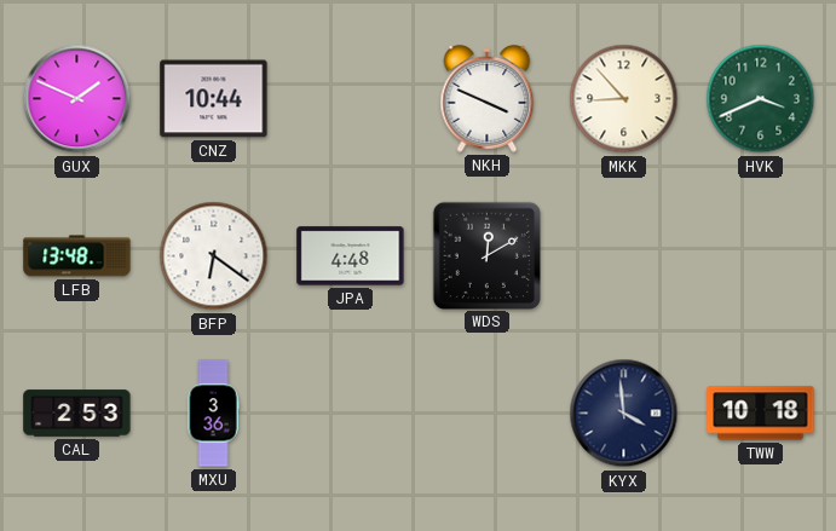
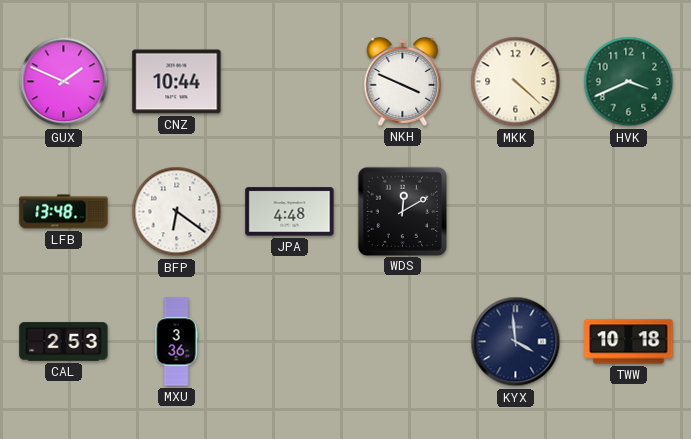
MKK: 8:53 -> 4:22
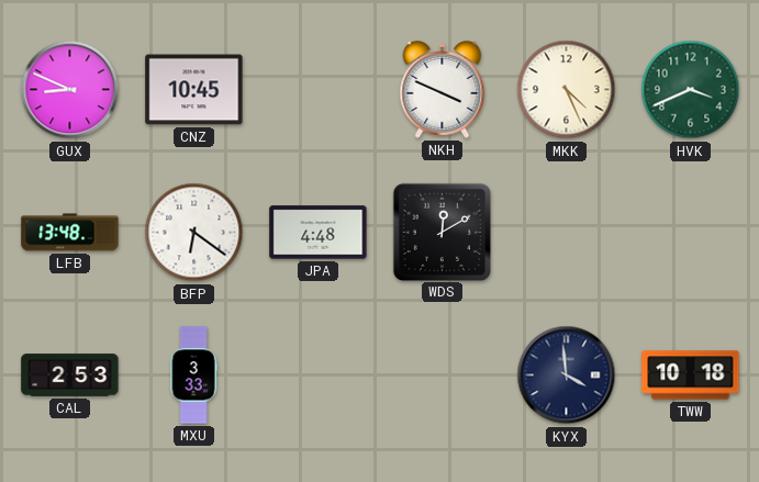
GUX: 1:49 -> 8:49
CNZ: 10:44 -> 10:45
MKK: 4:22 -> 4:26
MXU: 3:36 -> 3:33
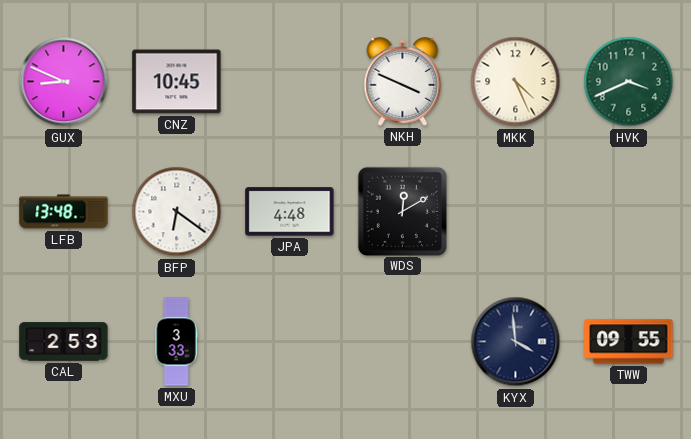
TWW: 10:18 -> 09:55
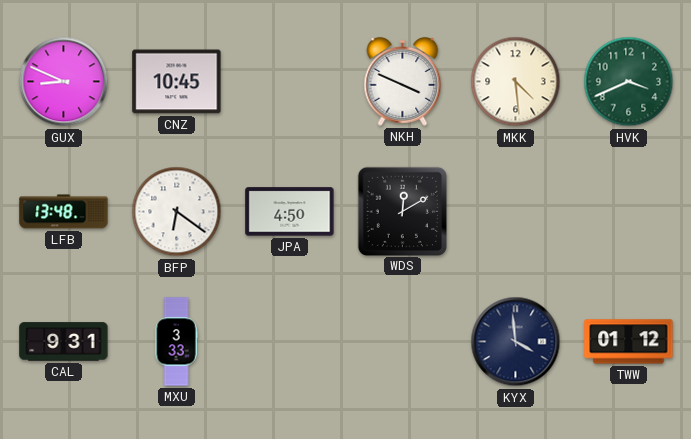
MKK: 4:26 -> 4:29
JPA: 4:48 -> 4:50
CAL: 2:53 -> 9:31
TWW: 09:55 -> 01:12
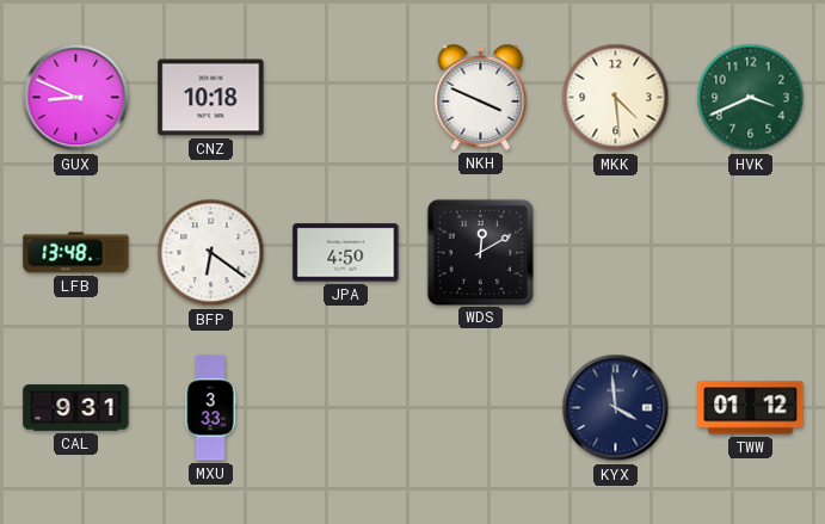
CNZ: 10:45 -> 10:18
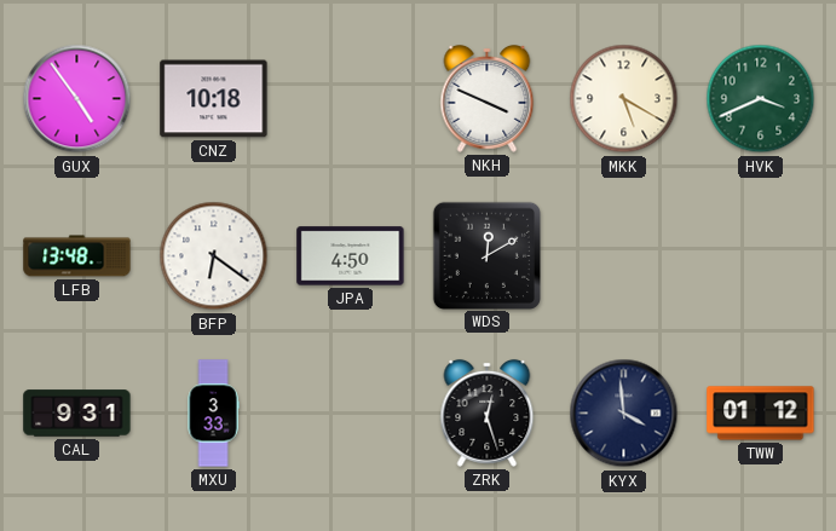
GUX: 8:49 -> 4:54
MKK: 4:29 -> 5:20
ZRK: none -> 12:27
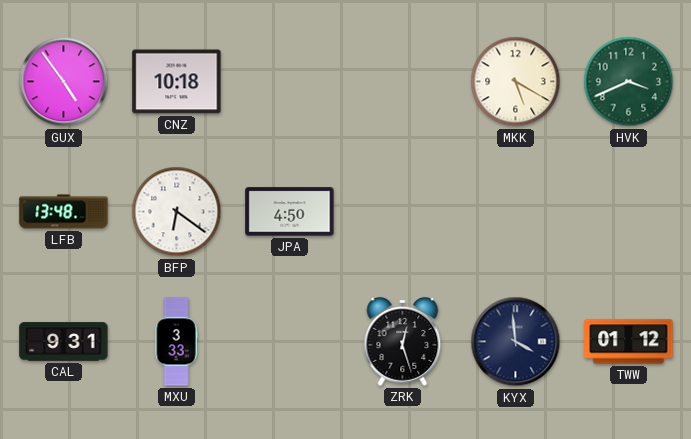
NKH: 3:49 -> none
WDS: 12:10 -> none
